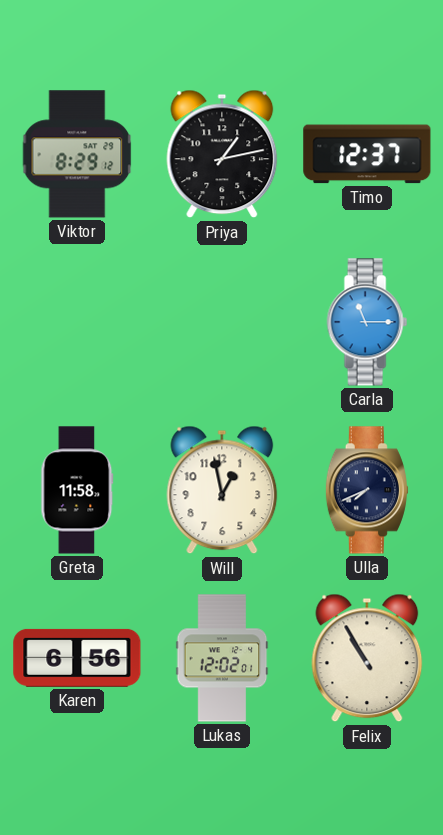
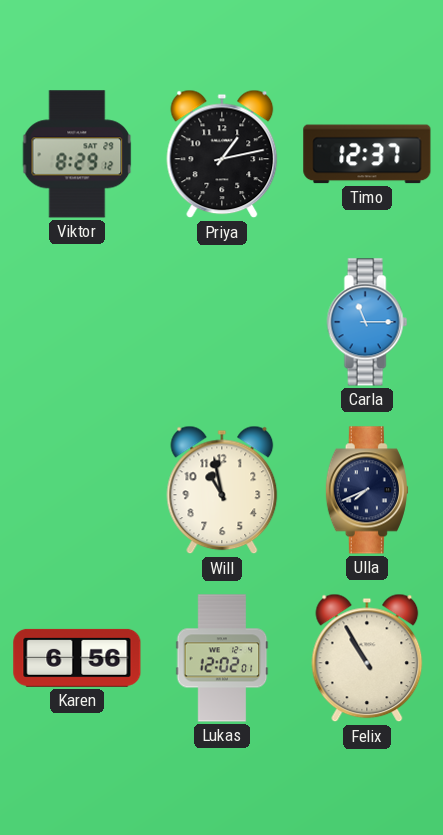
Greta: 11:58 -> none
Will: 12:58 -> 10:58
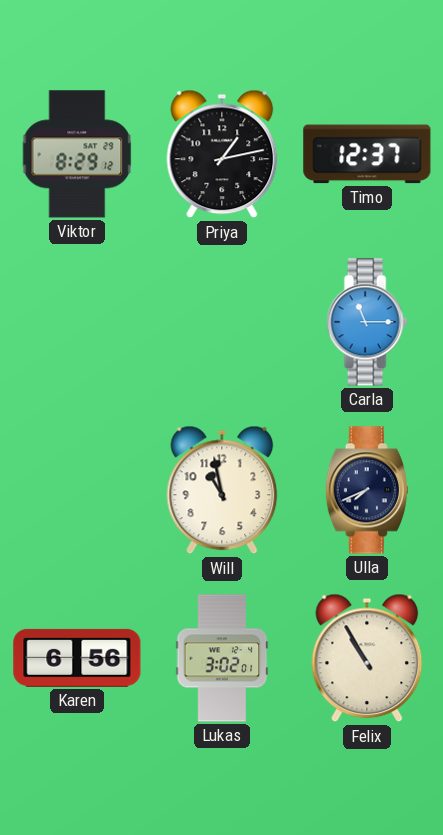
Lukas: 12:02 -> 3:02
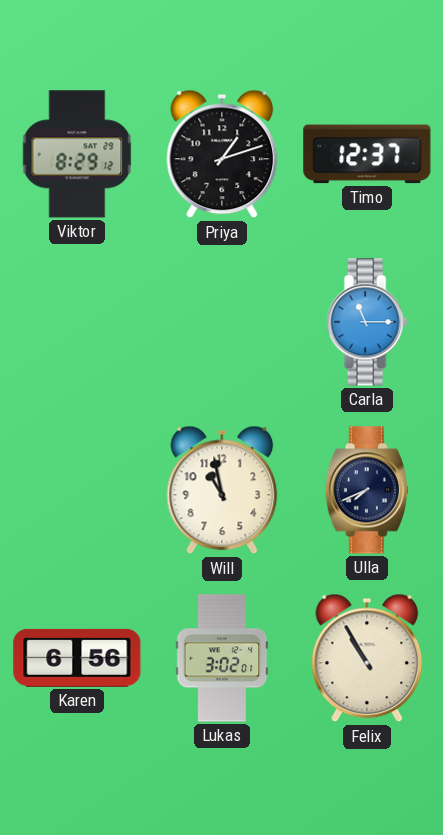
Priya: 1:13 -> 1:12
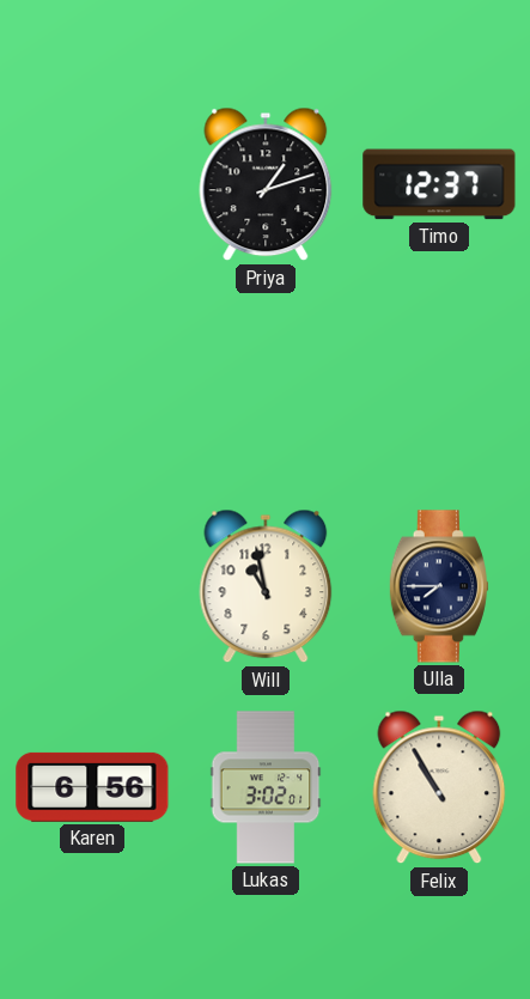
Viktor: 8:29 -> none
Carla: 11:15 -> none
Ulla: 7:41 -> 7:45
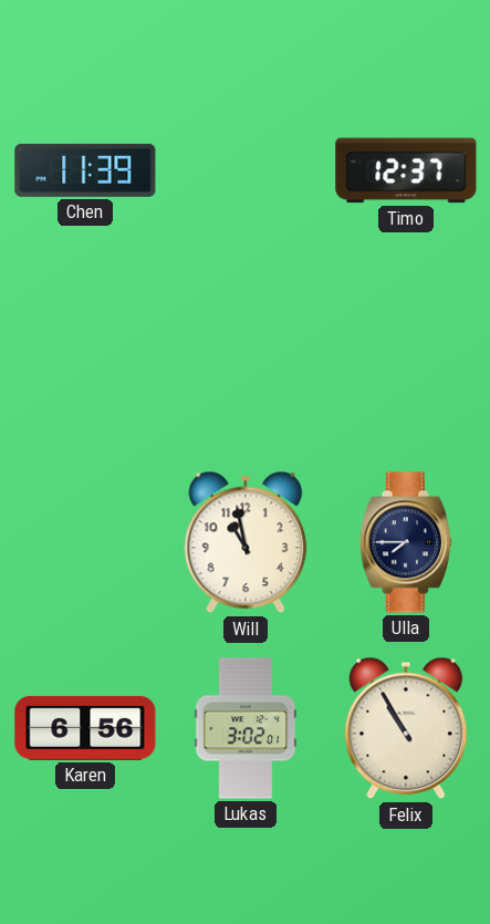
Chen: none -> 11:39
Priya: 1:12 -> none
